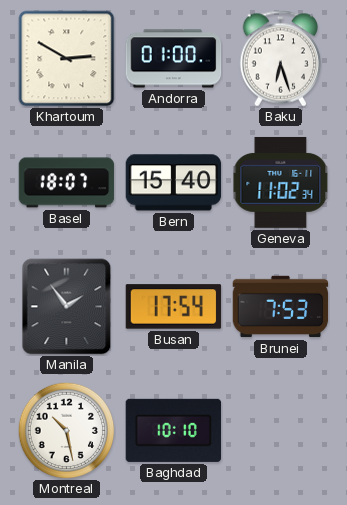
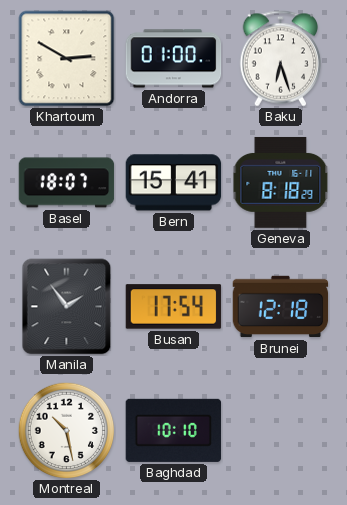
Bern: 15:40 -> 15:41
Geneva: 11:02 -> 8:18
Brunei: 7:53 -> 12:18
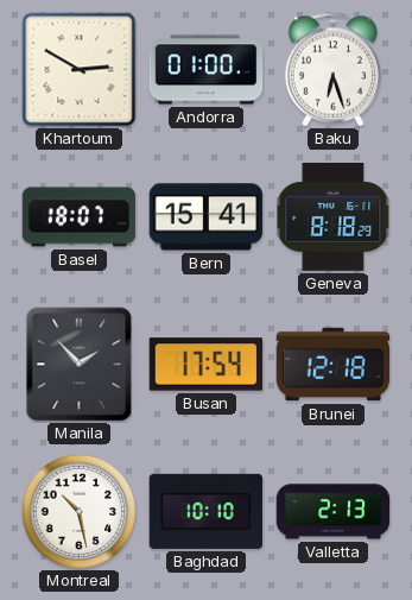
Manila: 1:54 -> 1:53
Valletta: none -> 2:13
